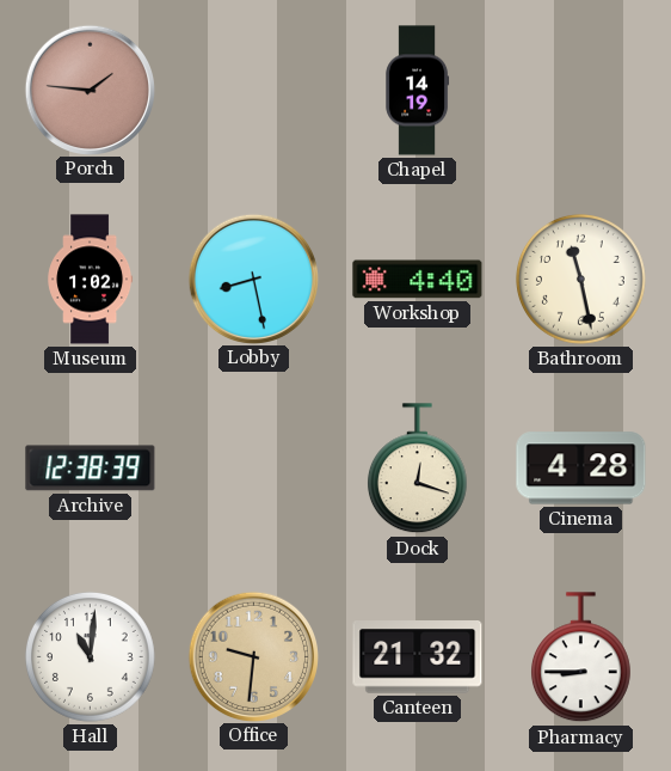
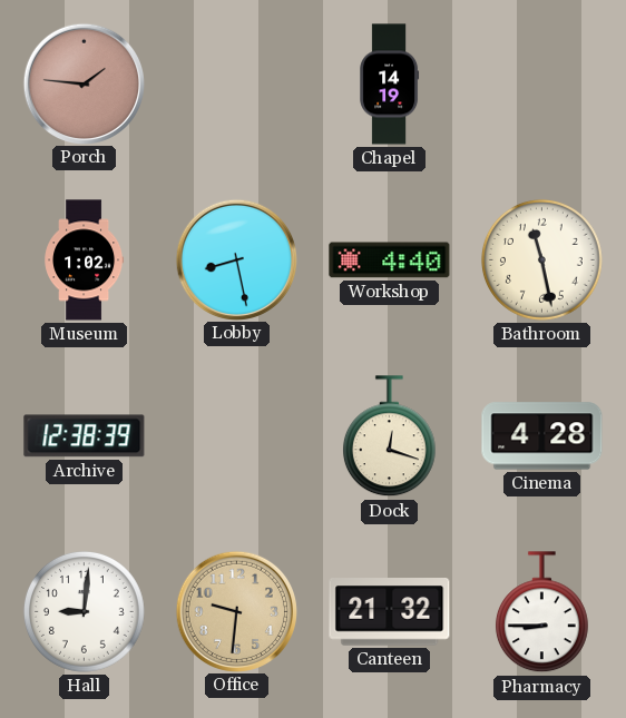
Hall: 11:01 -> 9:01
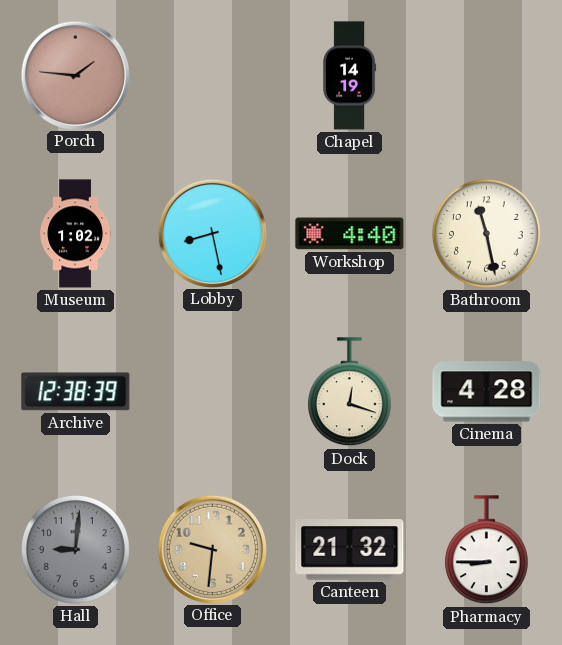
Hall dial: white -> grey
